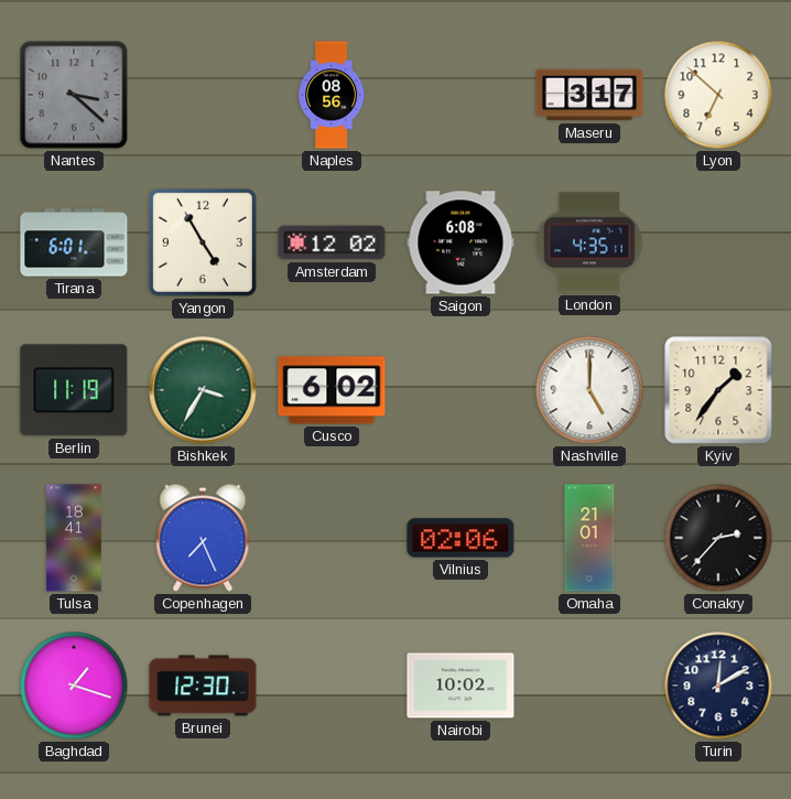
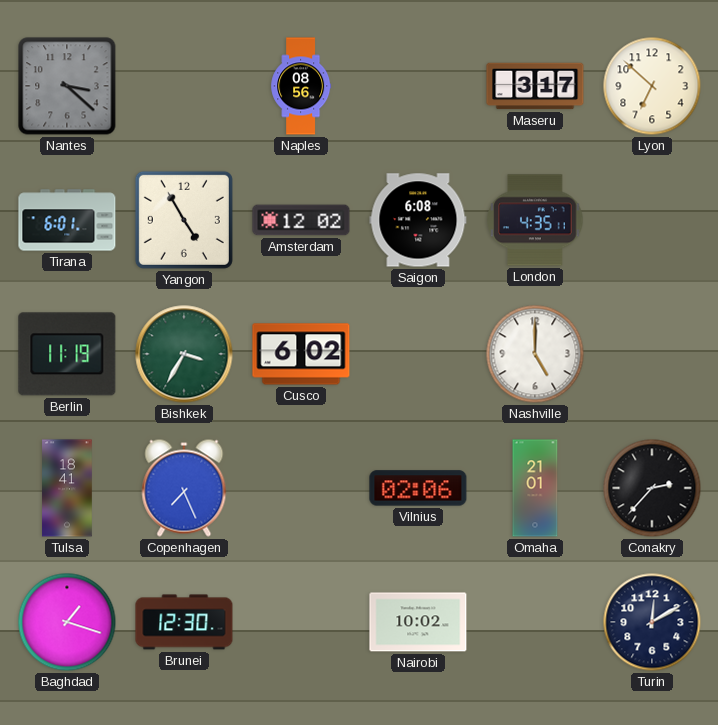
Kyiv: 1:36 -> none
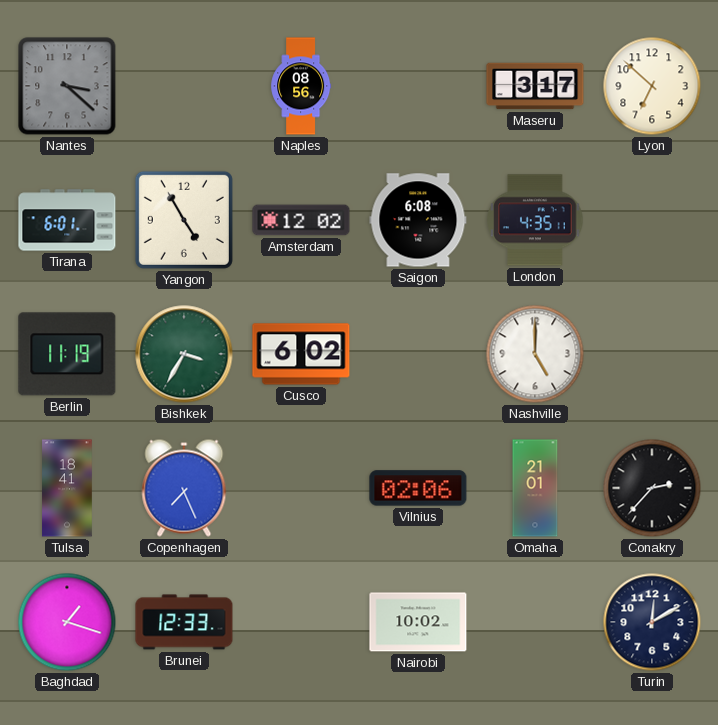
Brunei: 12:30 -> 12:33
